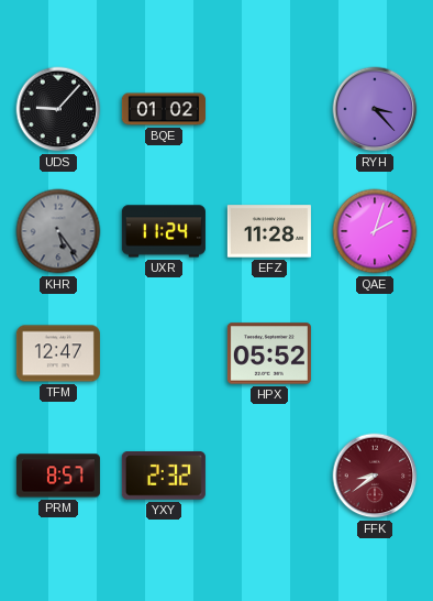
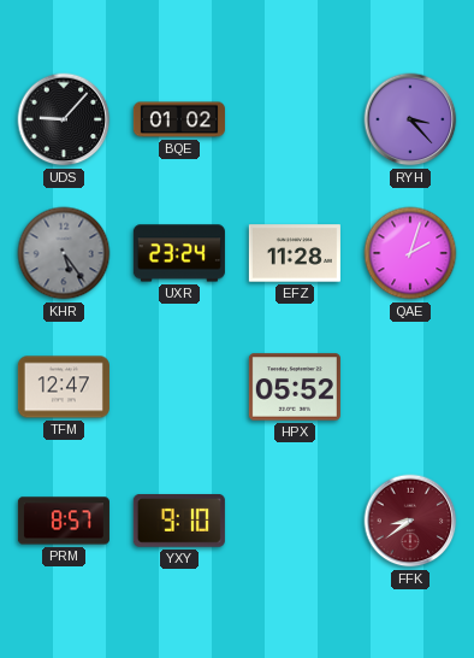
UXR: 11:24 -> 23:24
YXY: 2:32 -> 9:10
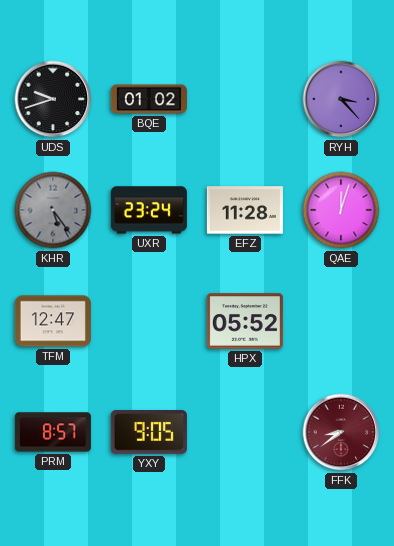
UDS: 9:07 -> 9:42
QAE: 2:03 -> 12:03
YXY: 9:10 -> 9:05
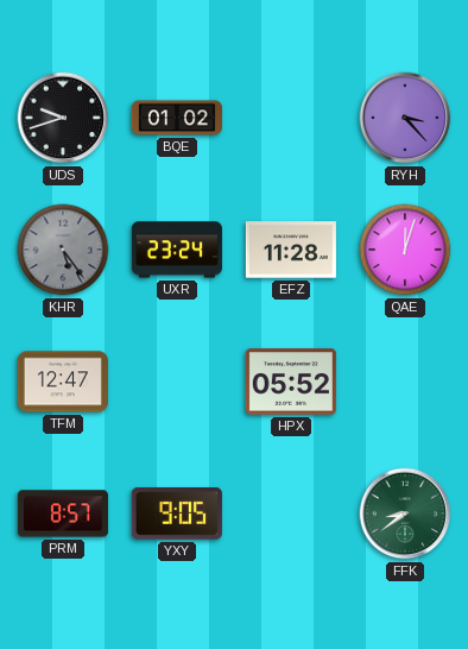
FFK dial: burgundy -> green
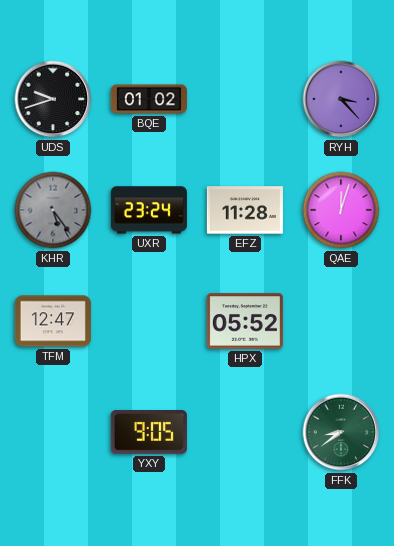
PRM: 8:57 -> none
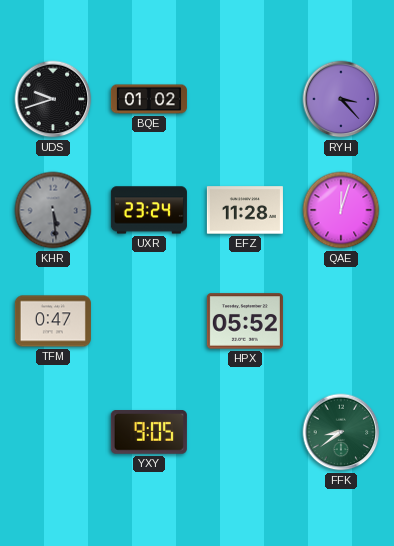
KHR: 5:24 -> 5:29
TFM: 12:47 -> 0:47
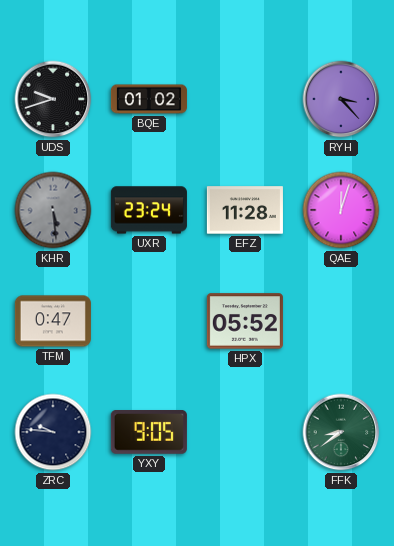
ZRC: none -> 9:46
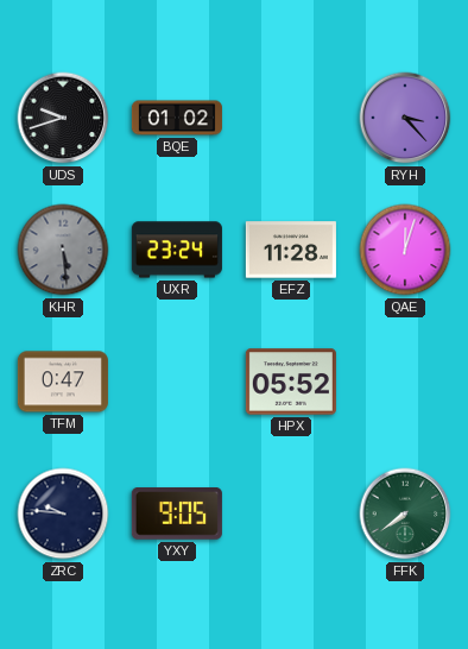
FFK: 8:39 -> 7:39
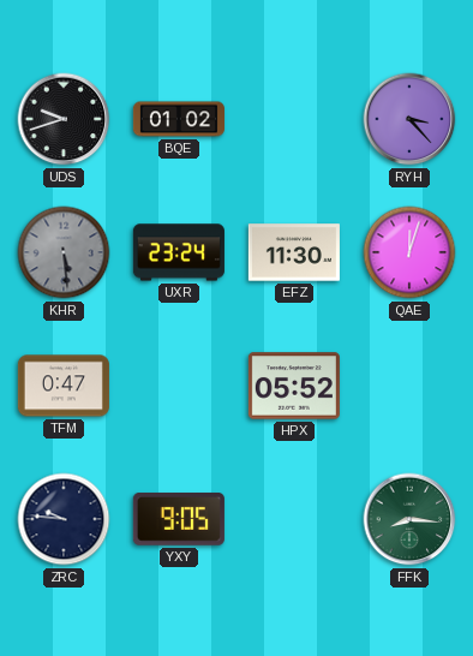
EFZ: 11:28 -> 11:30
FFK: 7:39 -> 8:16
